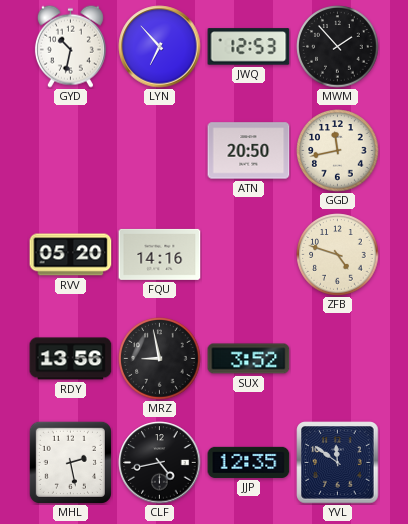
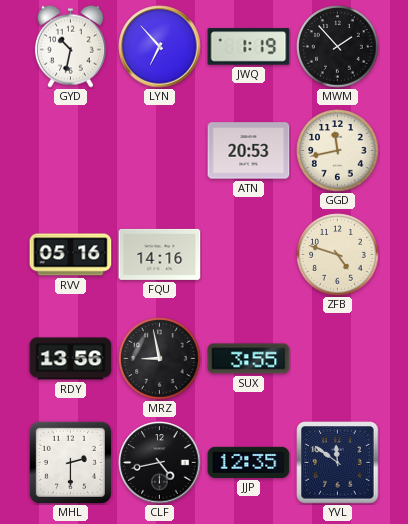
JWQ: 12:53 -> 1:19
ATN: 20:50 -> 20:53
RVV: 05:20 -> 05:16
SUX: 3:52 -> 3:55
MHL: 2:28 -> 2:30
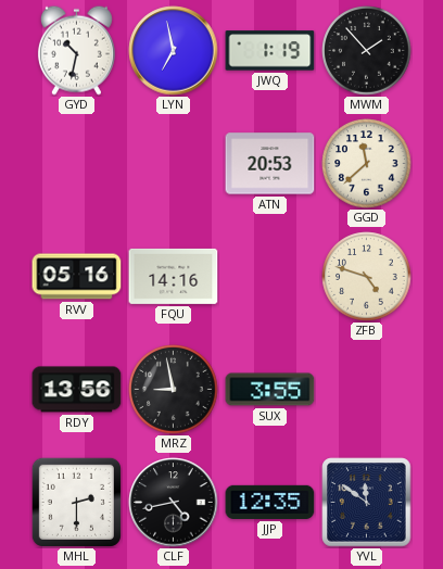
LYN: 6:53 -> 6:58
GGD: 11:43 -> 11:38
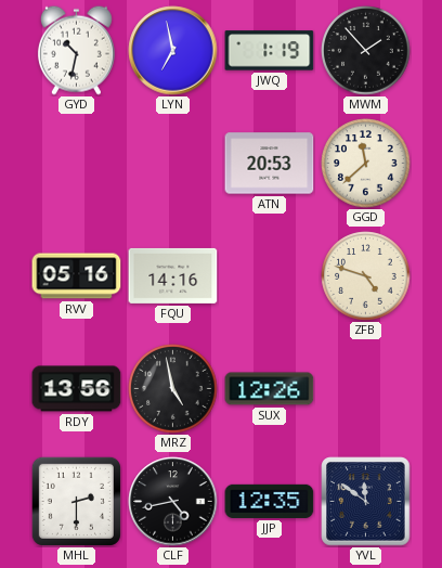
MRZ: 8:58 -> 4:58
SUX: 3:55 -> 12:26
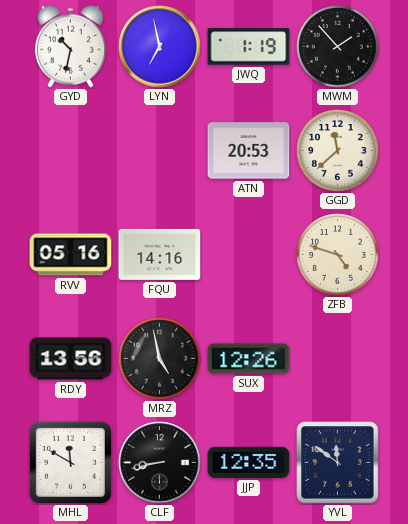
MHL: 2:30 -> 11:50
CLF: 4:43 -> 8:43
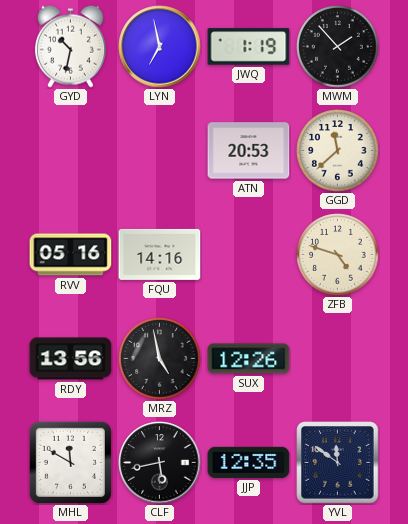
CLF: 8:43 -> 5:43
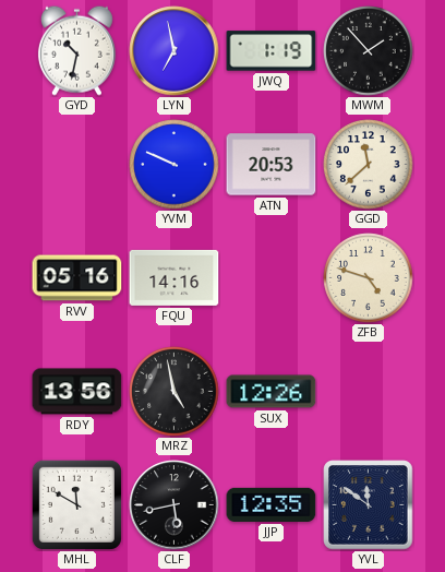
YVM: none -> 9:49
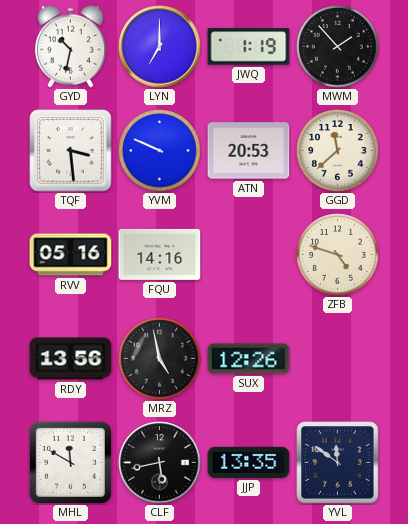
LYN: 6:58 -> 7:00
TQF: none -> 3:29
JJP: 12:35 -> 13:35
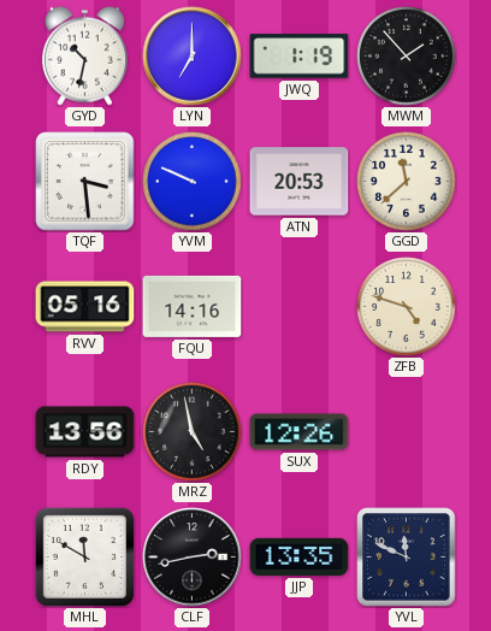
CLF: 5:43 -> 2:43
YVL: 11:51 -> 11:49
